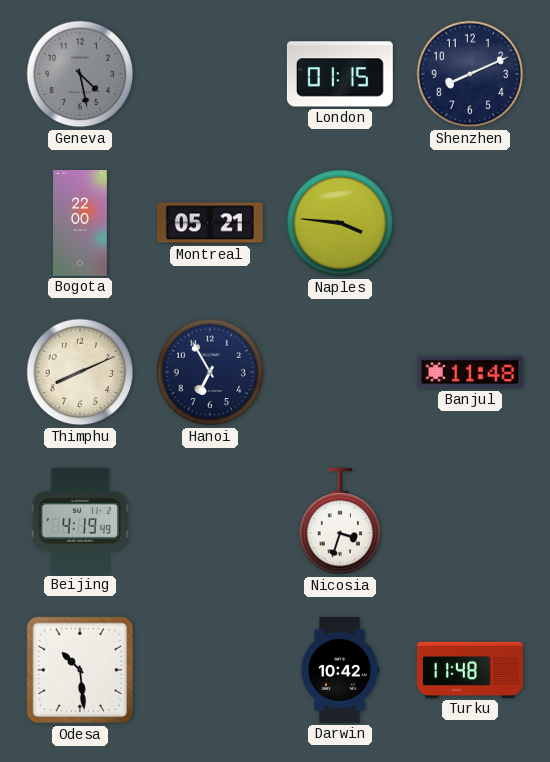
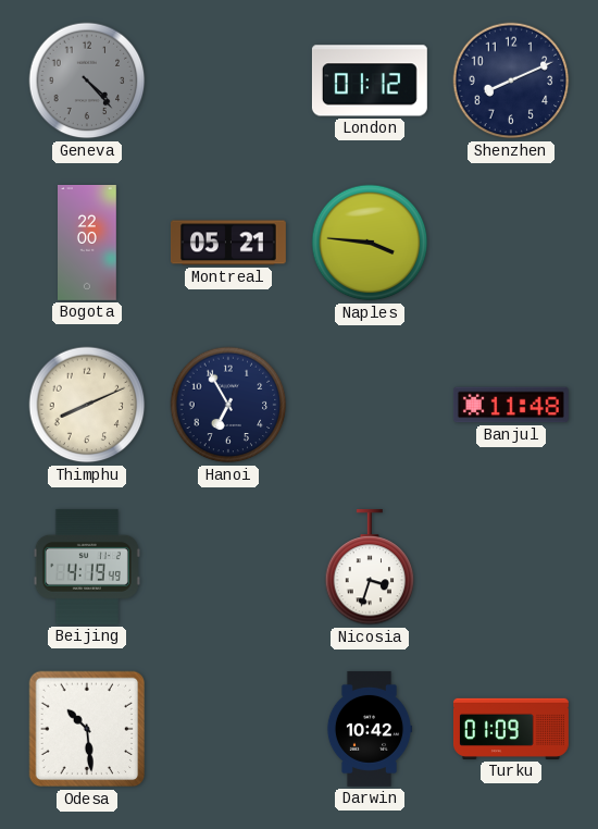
Geneva: 4:28 -> 4:23
London: 01:15 -> 01:12
Turku: 11:48 -> 01:09
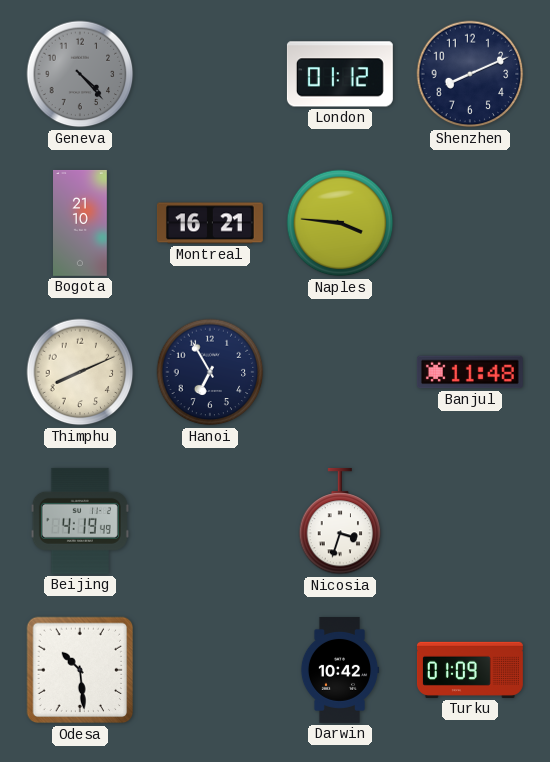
Bogota: 22:00 -> 21:10
Montreal: 05:21 -> 16:21
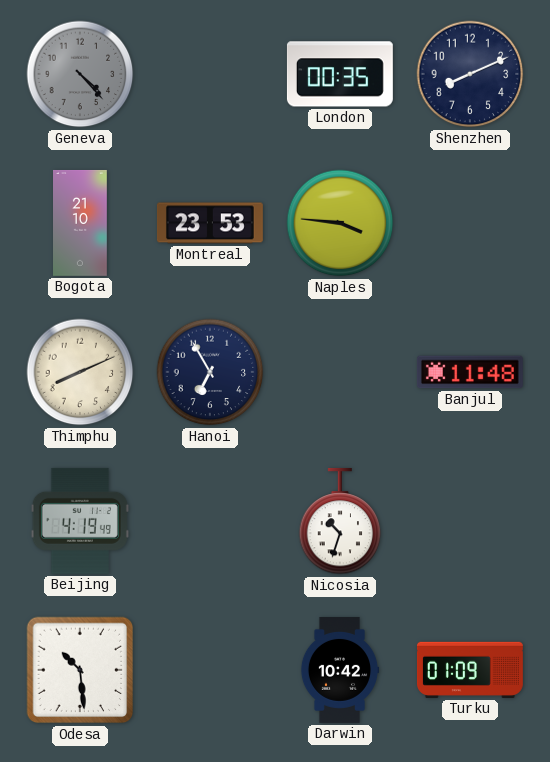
London: 01:12 -> 00:35
Montreal: 16:21 -> 23:53
Nicosia: 3:33 -> 10:33
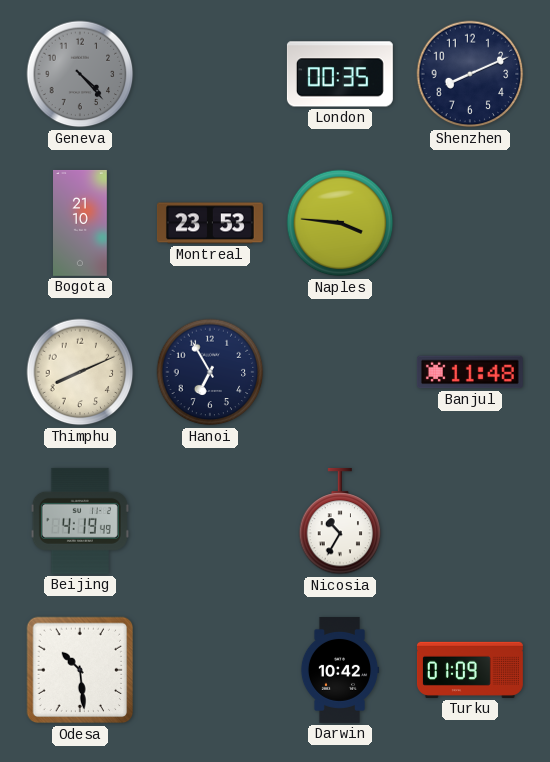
Nicosia: 10:33 -> 10:35
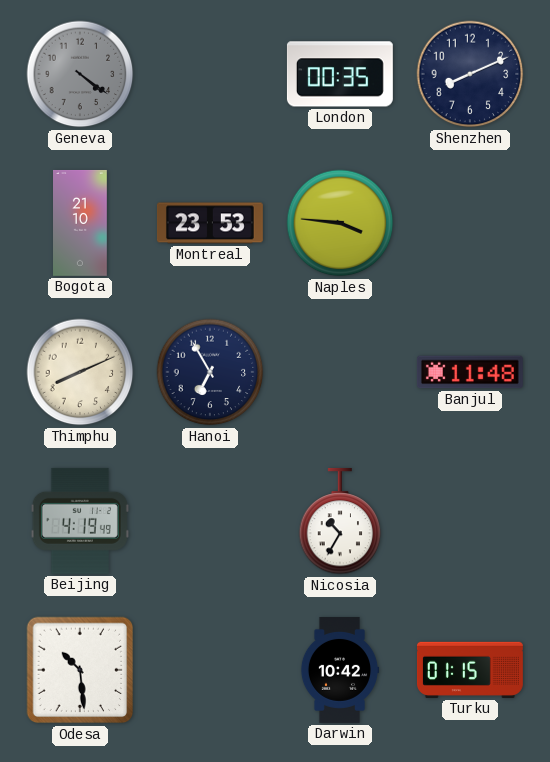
Geneva: 4:23 -> 4:21
Turku: 01:09 -> 01:15
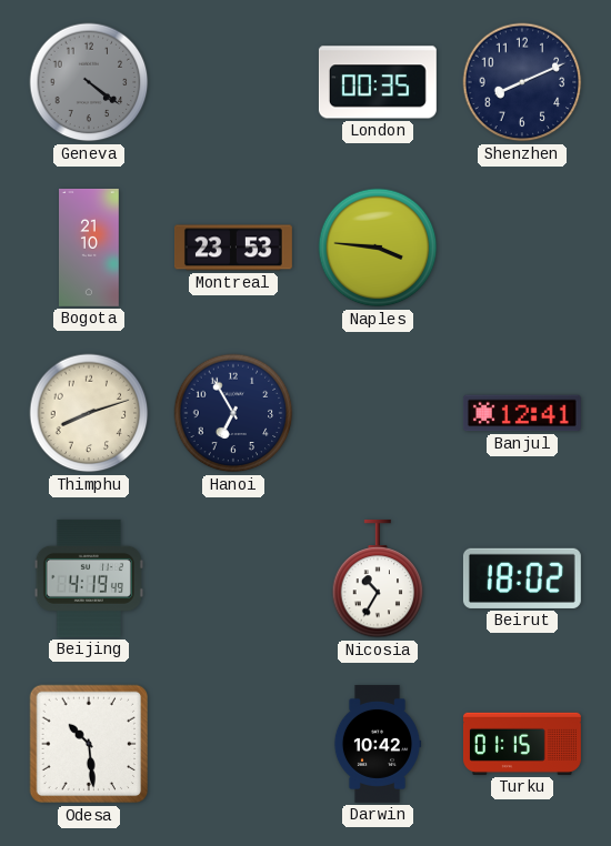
Thimphu: 8:11 -> 8:12
Banjul: 11:48 -> 12:41
Beirut: none -> 18:02
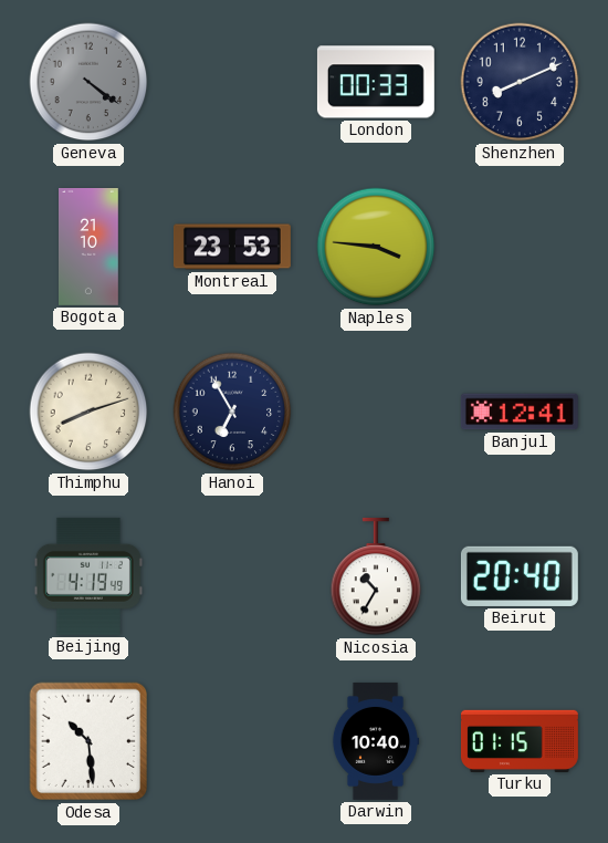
London: 00:35 -> 00:33
Beirut: 18:02 -> 20:40
Darwin: 10:42 -> 10:40
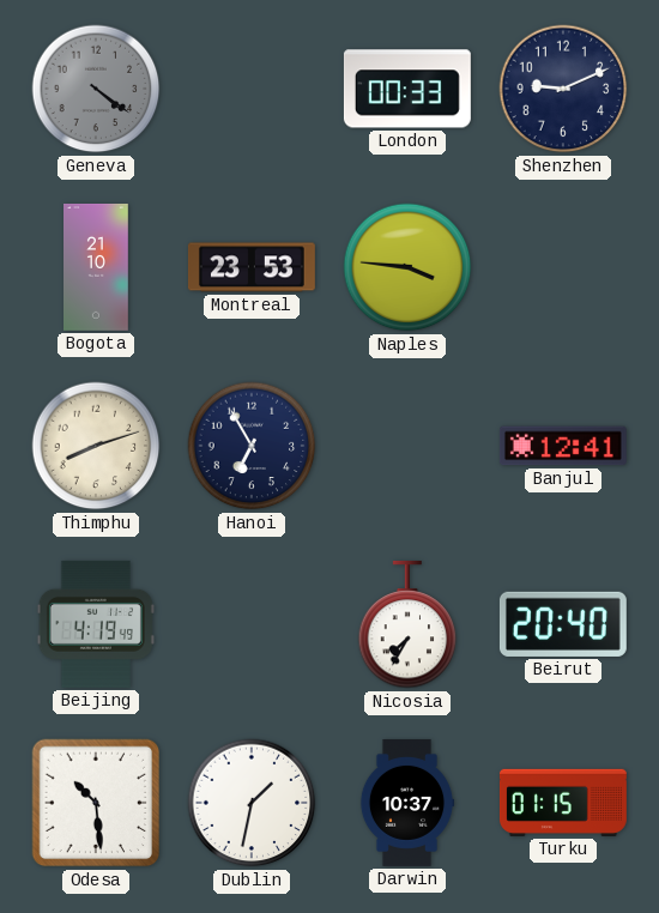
Shenzhen: 8:11 -> 9:11
Nicosia: 10:35 -> 7:35
Dublin: none -> 1:32
Darwin: 10:40 -> 10:37
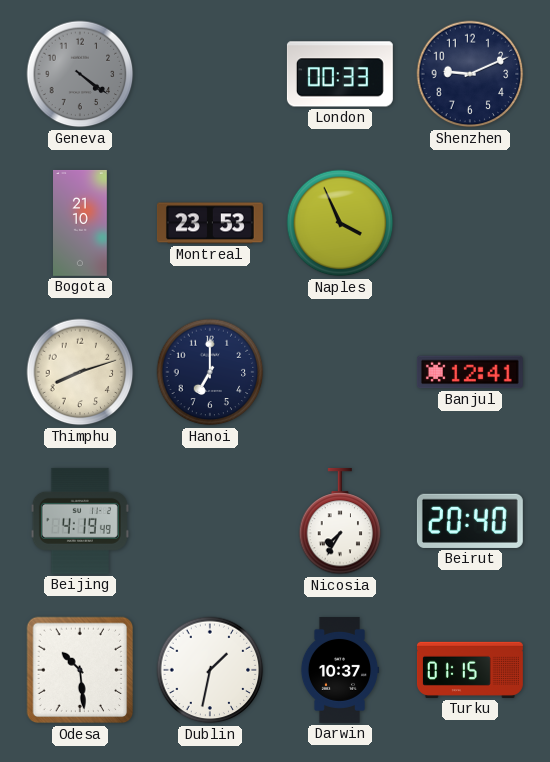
Naples: 3:46 -> 3:56
Hanoi: 6:55 -> 7:00
